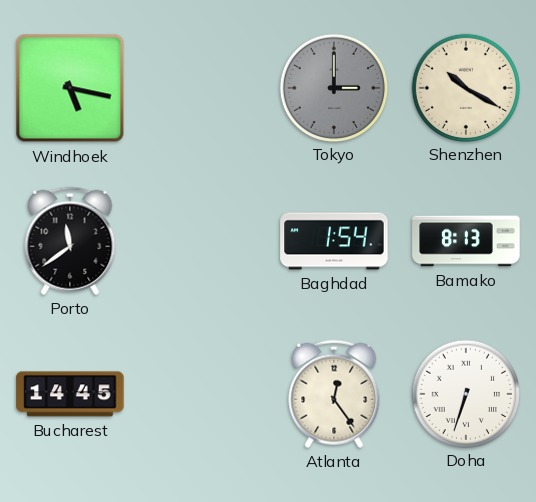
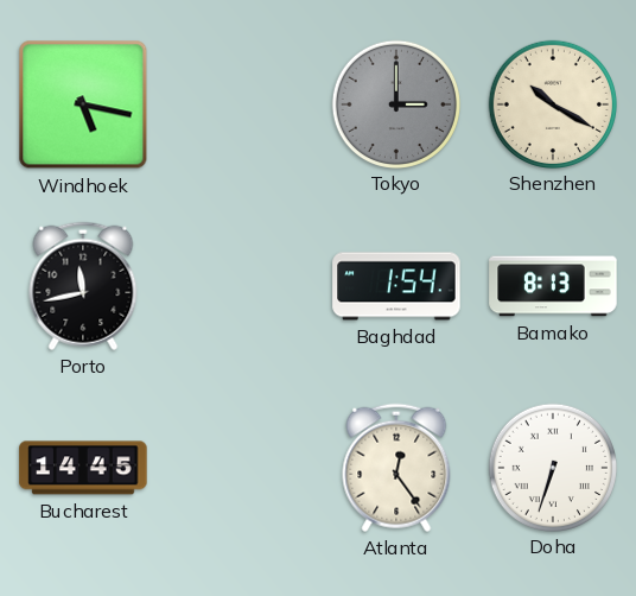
Porto: 11:39 -> 11:43
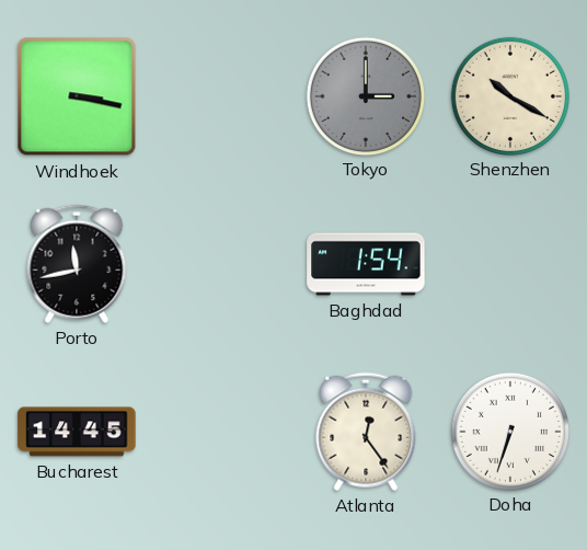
Windhoek: 5:17 -> 3:17
Bamako: 8:13 -> none
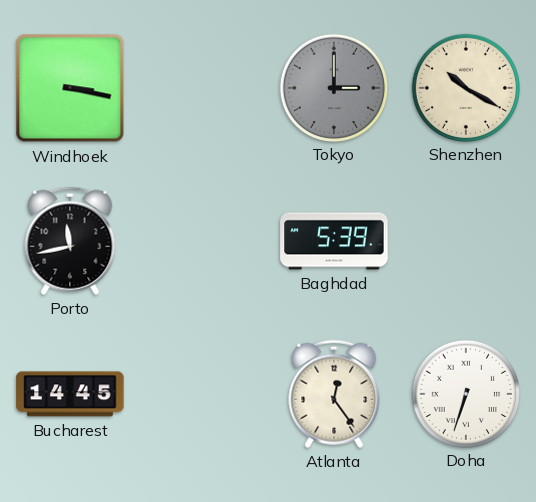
Baghdad: 1:54 -> 5:39
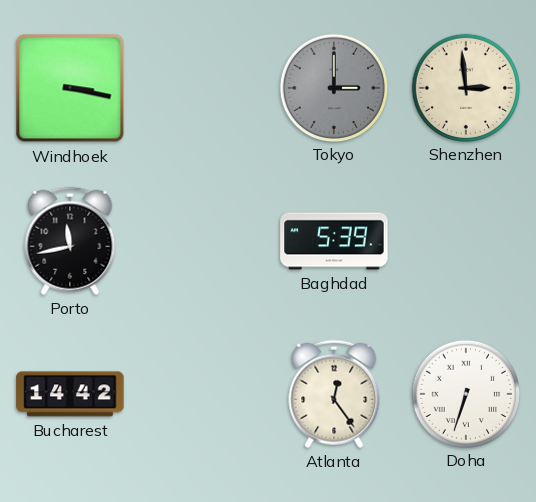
Shenzhen: 10:20 -> 2:59
Bucharest: 14:45 -> 14:42
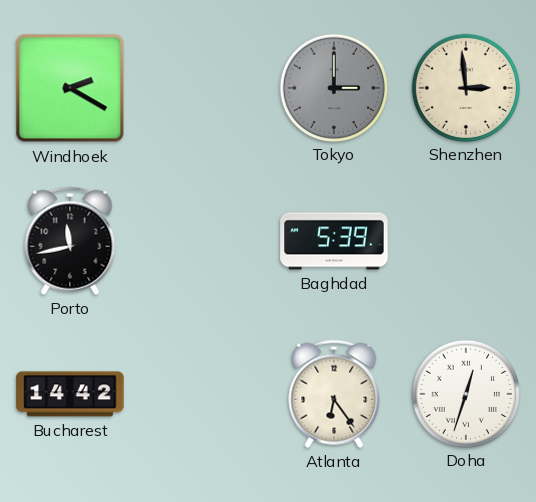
Windhoek: 3:17 -> 2:20
Atlanta: 12:24 -> 6:24
Doha: 6:33 -> 12:33
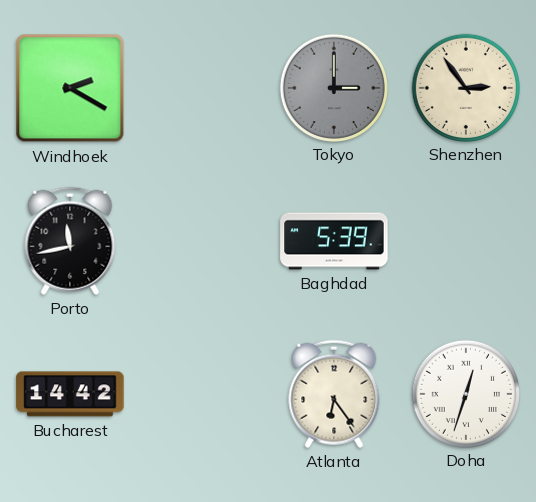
Shenzhen: 2:59 -> 2:54
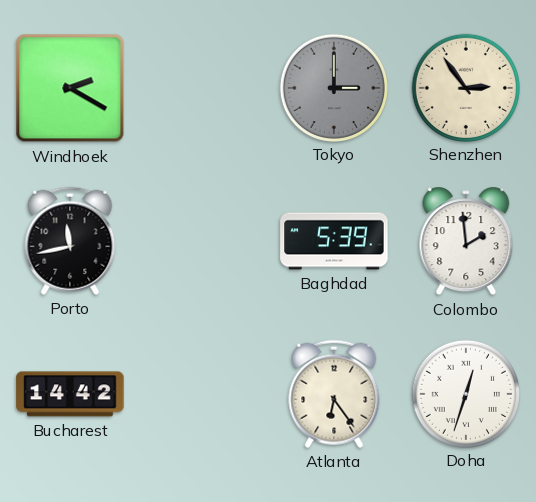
Colombo: none -> 1:59
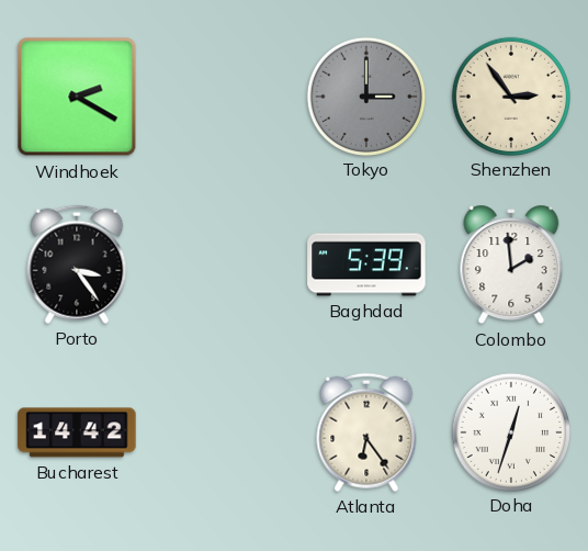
Porto: 11:43 -> 3:24
